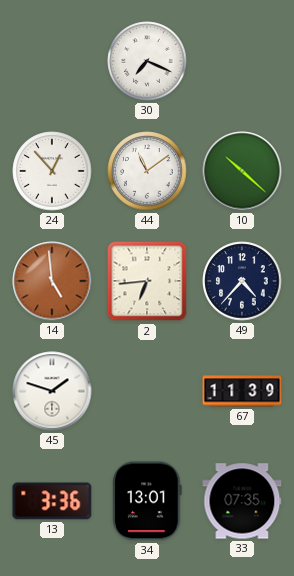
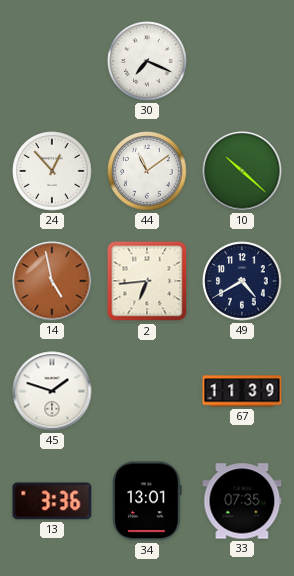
14: 4:59 -> 4:58
49: 4:37 -> 4:40
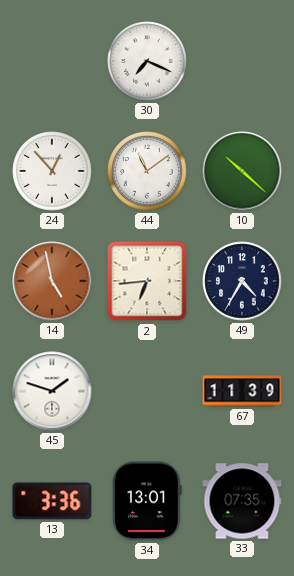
49: 4:40 -> 4:35
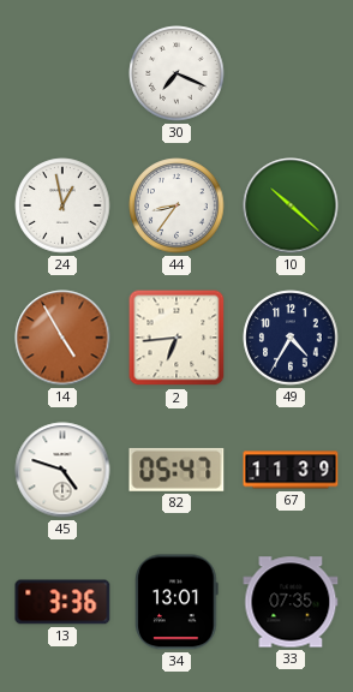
24: 12:53 -> 12:58
44: 11:09 -> 8:36
14: 4:58 -> 4:55
45: 1:48 -> 4:48
82: none -> 05:47
